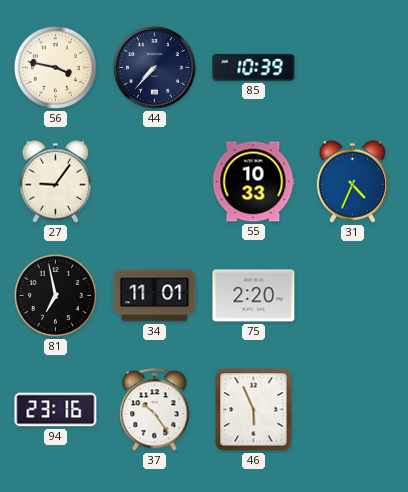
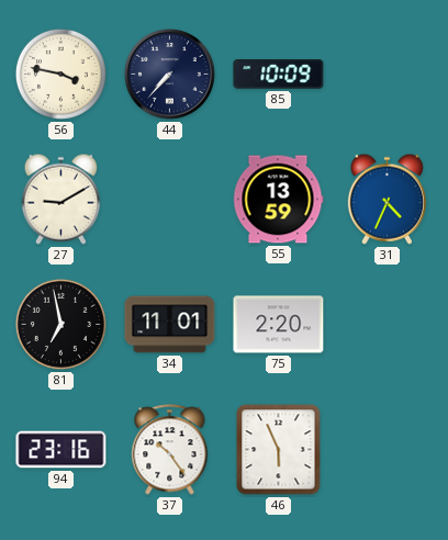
85: 10:39 -> 10:09
27: 9:06 -> 9:10
55: 10:33 -> 13:59
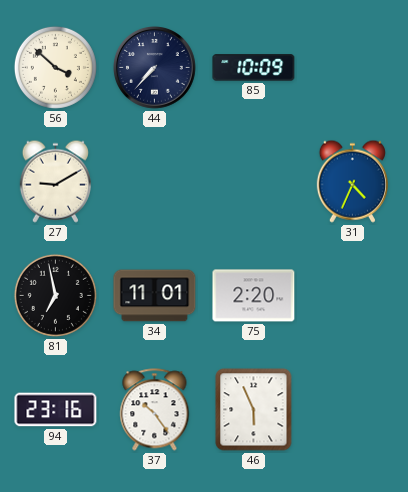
56: 3:47 -> 3:52
55: 13:59 -> none
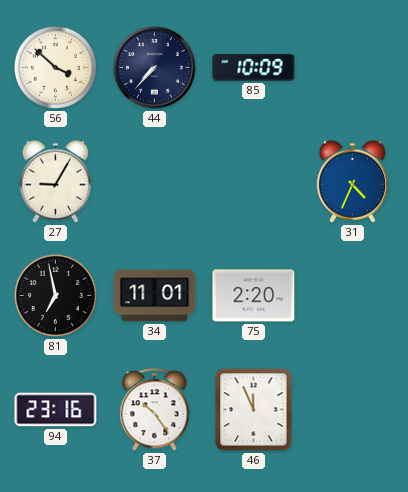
27: 9:10 -> 9:05
46: 5:56 -> 11:56
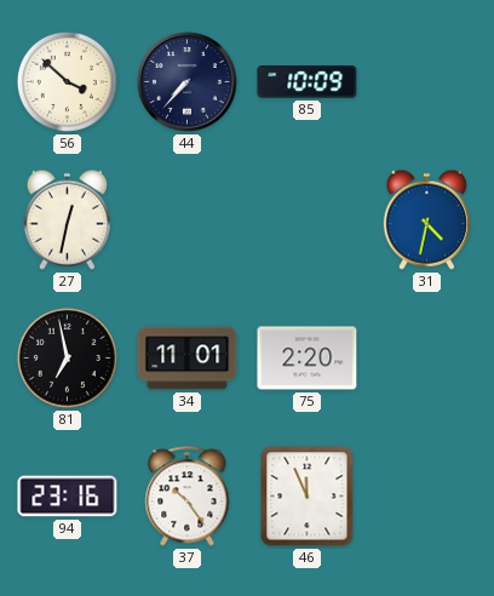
27: 9:05 -> 12:32
31: 4:34 -> 4:32
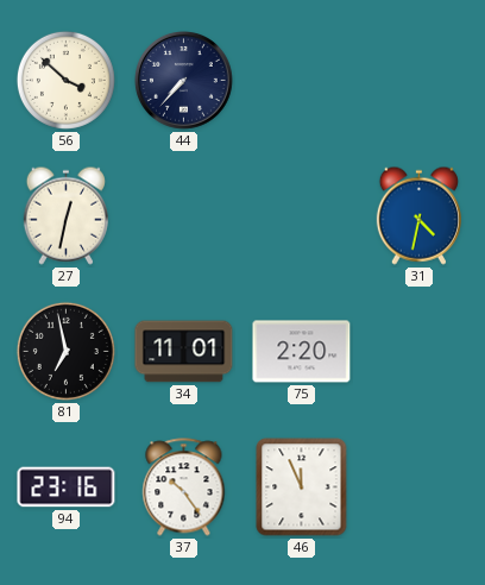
85: 10:09 -> none
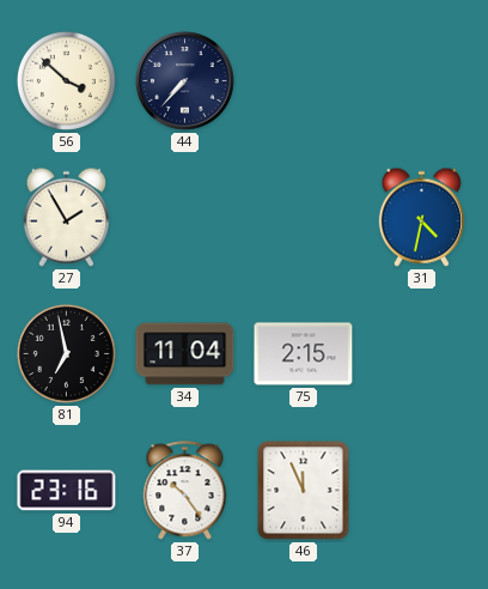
27: 12:32 -> 1:55
34: 11:01 -> 11:04
75: 2:20 -> 2:15
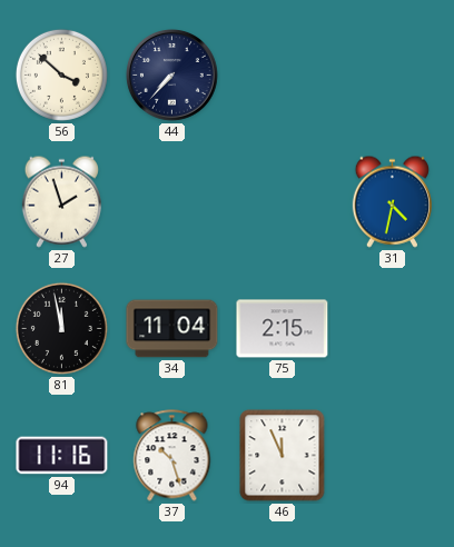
27: 1:55 -> 1:57
81: 6:58 -> 11:58
94: 23:16 -> 11:16
37: 10:24 -> 10:27
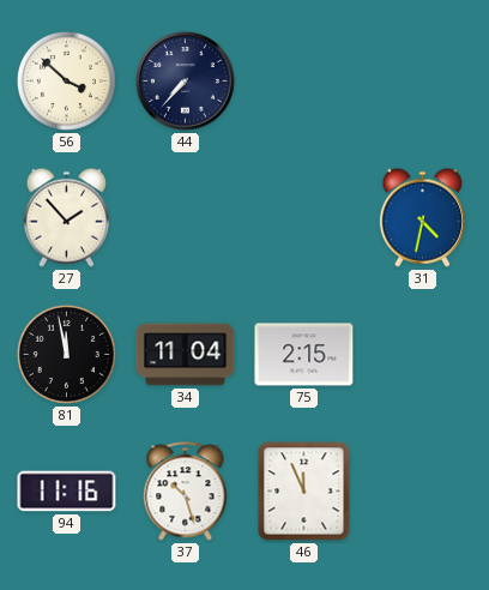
27: 1:57 -> 1:53
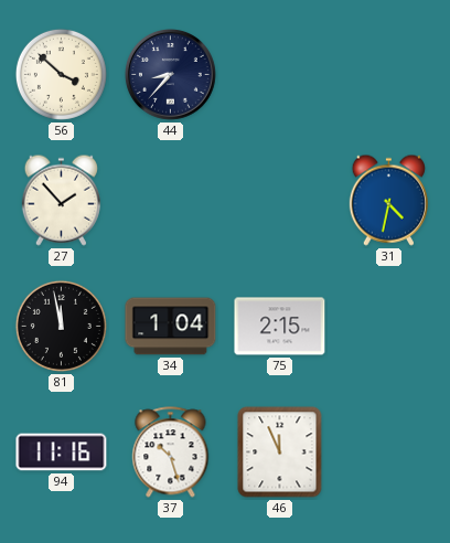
44: 7:37 -> 8:37
34: 11:04 -> 1:04
